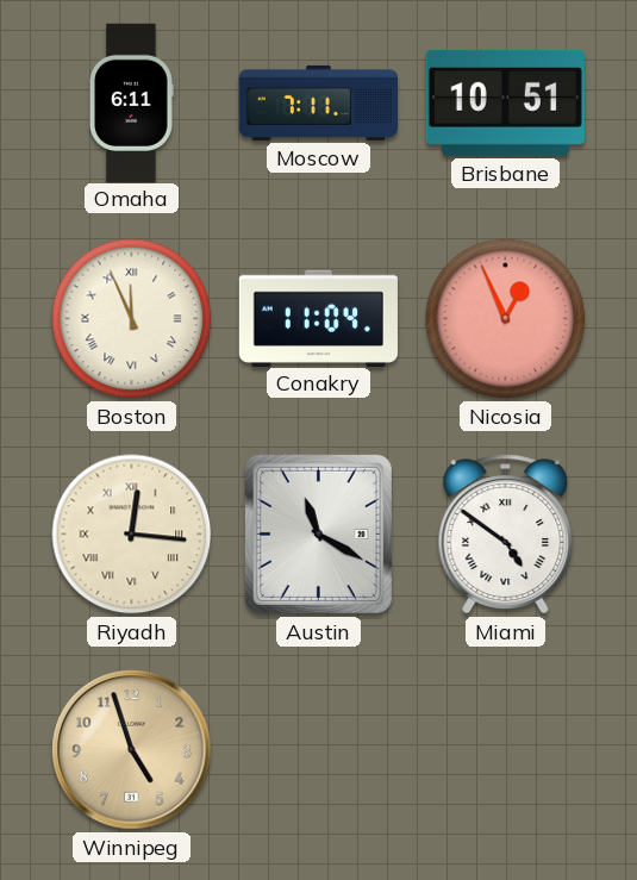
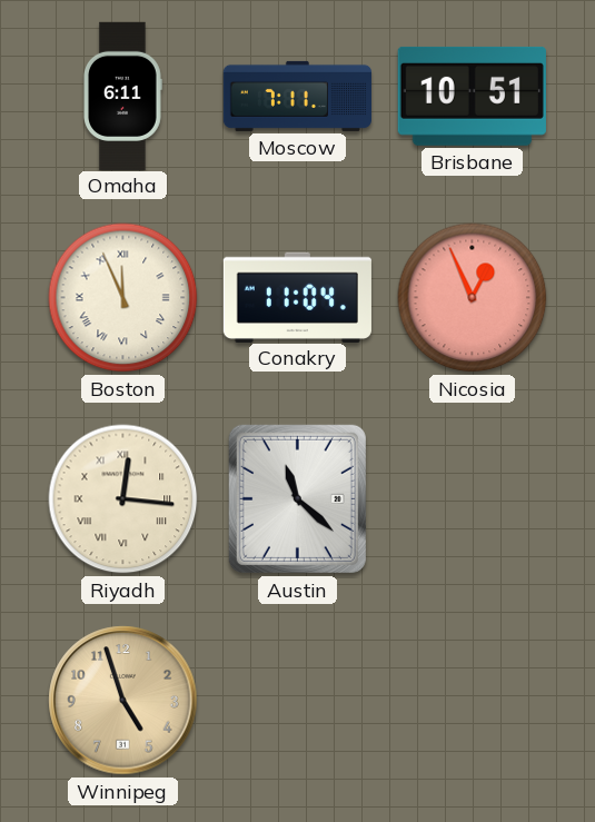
Austin: 11:20 -> 11:22
Miami: 4:51 -> none
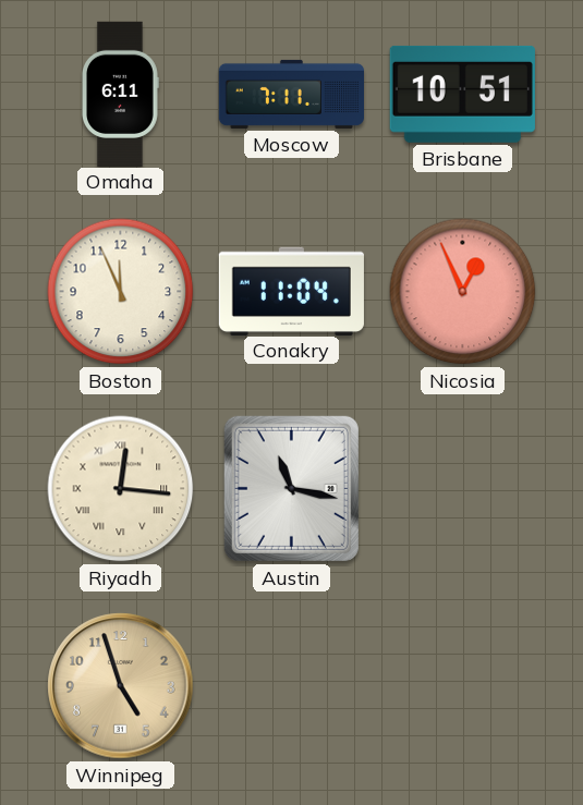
Boston numerals: Roman -> Arabic
Austin: 11:22 -> 11:17
